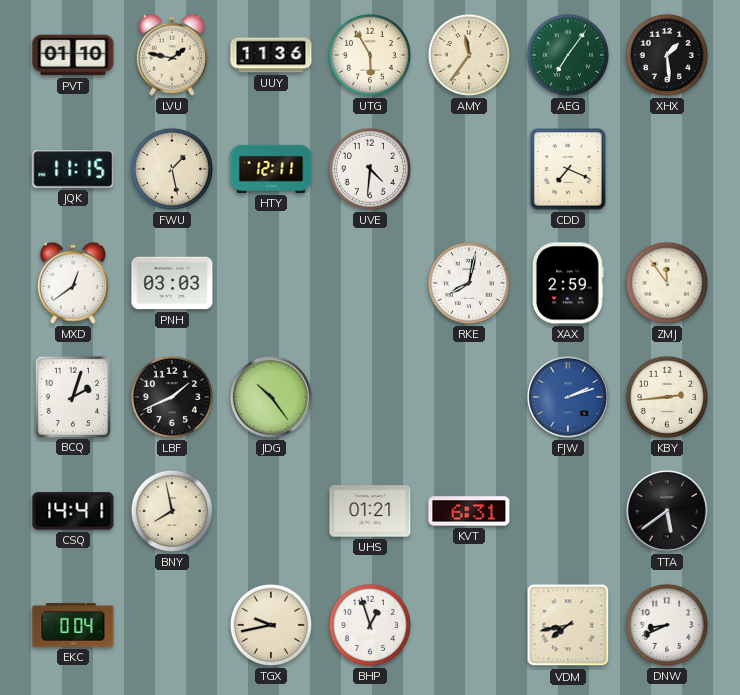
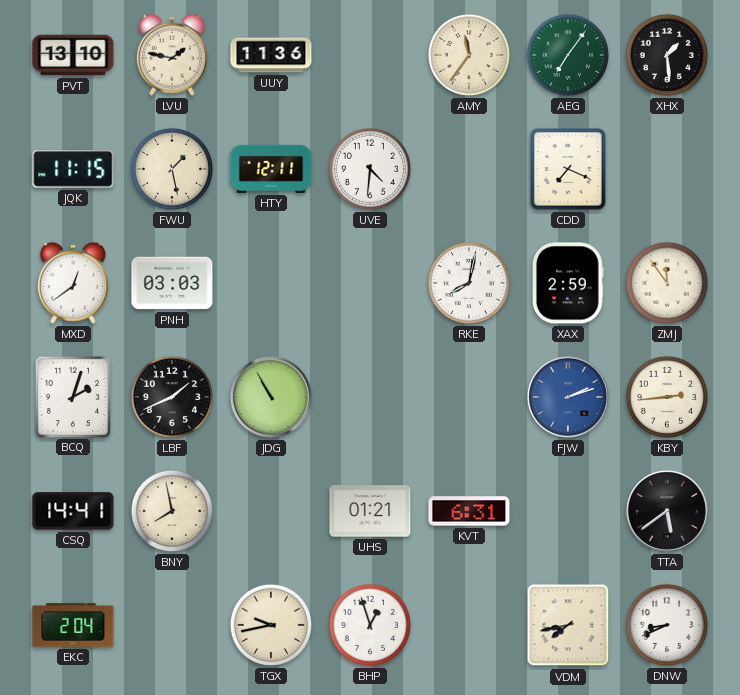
PVT: 01:10 -> 13:10
UTG: 5:55 -> none
JDG: 10:24 -> 10:55
EKC: 0:04 -> 2:04
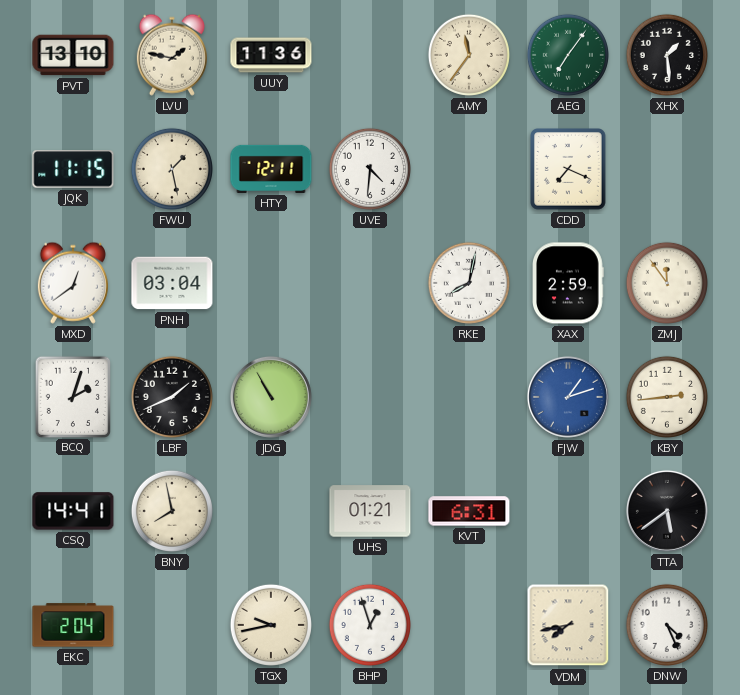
PNH: 03:03 -> 03:04
FJW: 2:12 -> 1:12
DNW: 8:41 -> 4:26
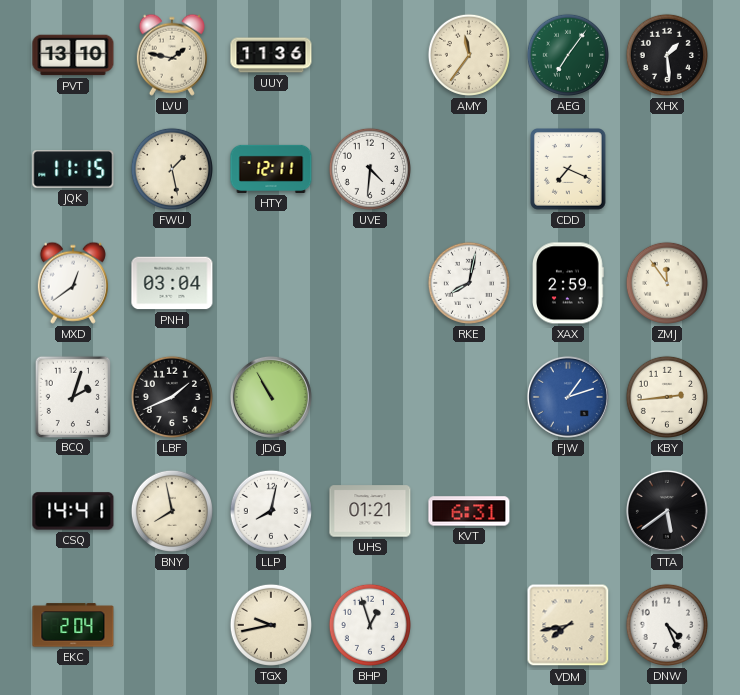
LLP: none -> 8:02
